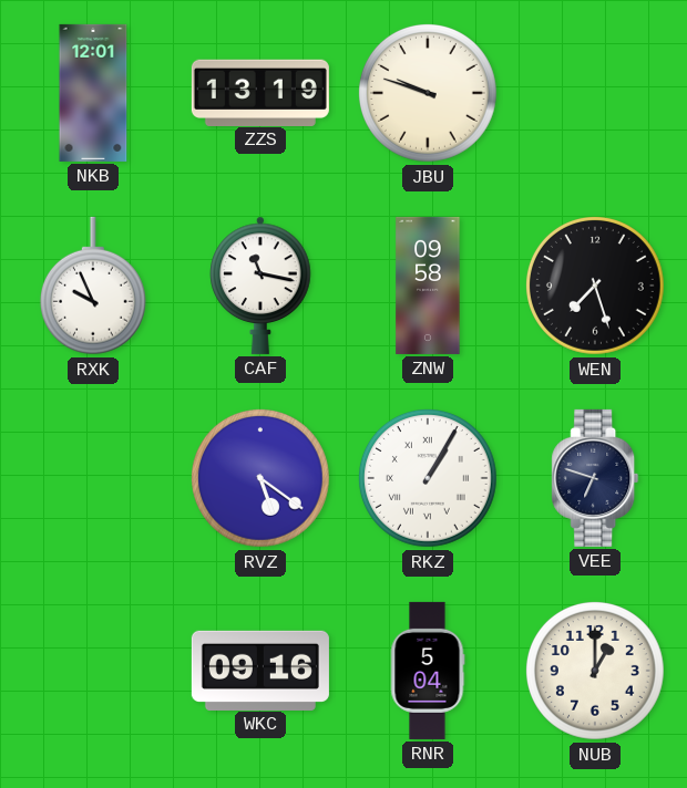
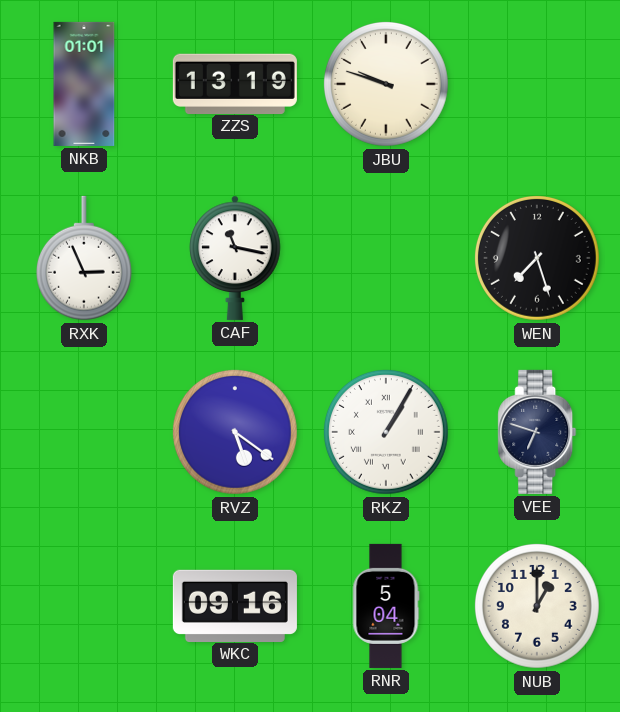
NKB: 12:01 -> 01:01
RXK: 9:56 -> 2:56
ZNW: 09:58 -> none
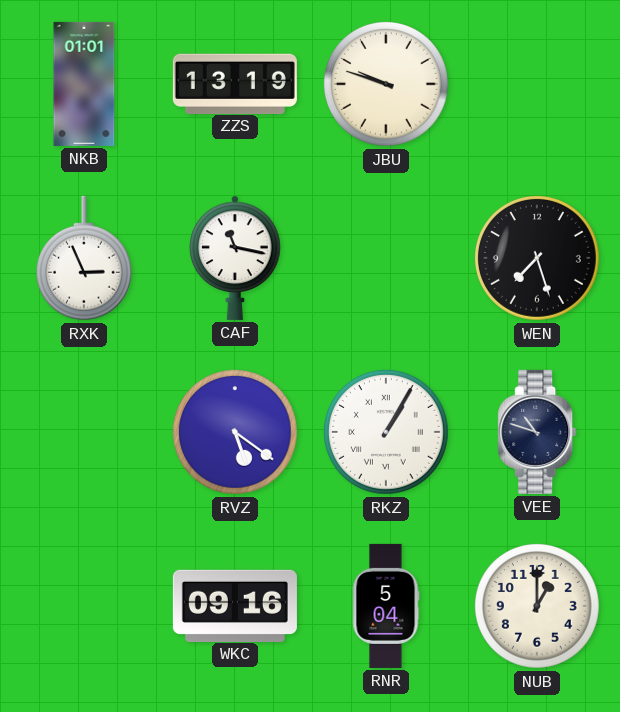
VEE: 6:48 -> 10:48
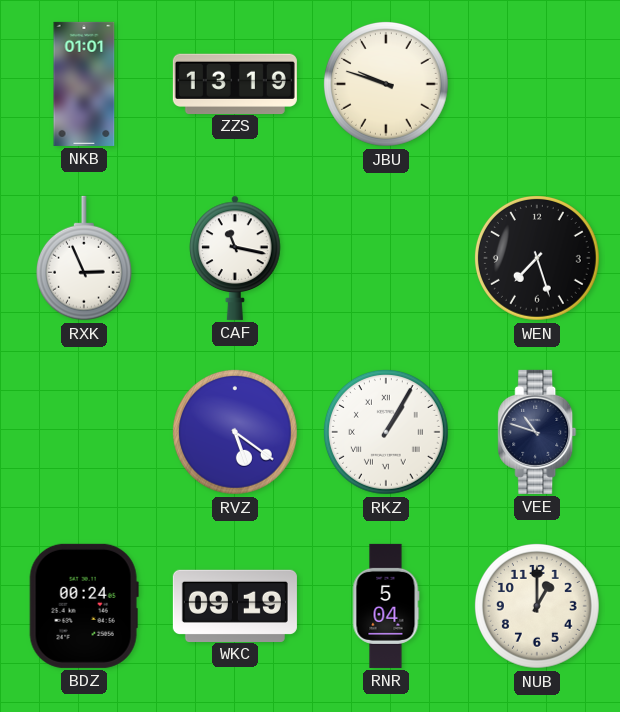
BDZ: none -> 00:24
WKC: 09:16 -> 09:19
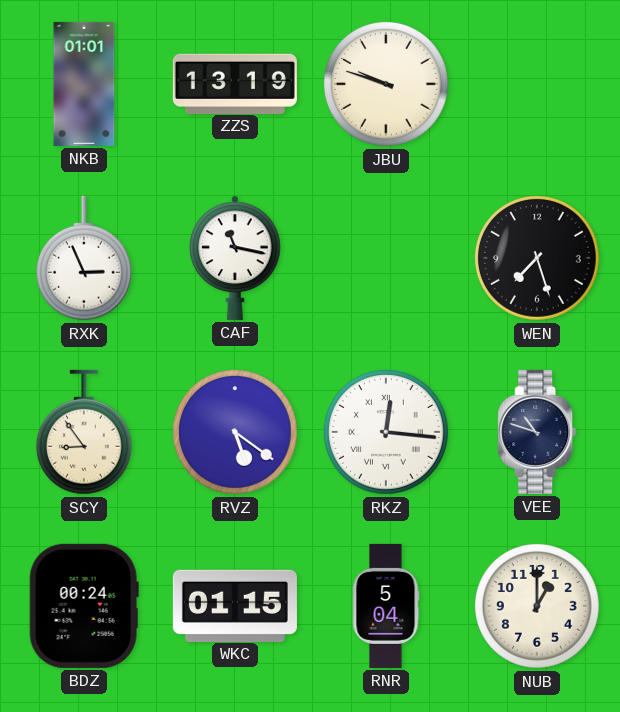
SCY: none -> 8:54
RKZ: 1:05 -> 12:16
WKC: 09:19 -> 01:15
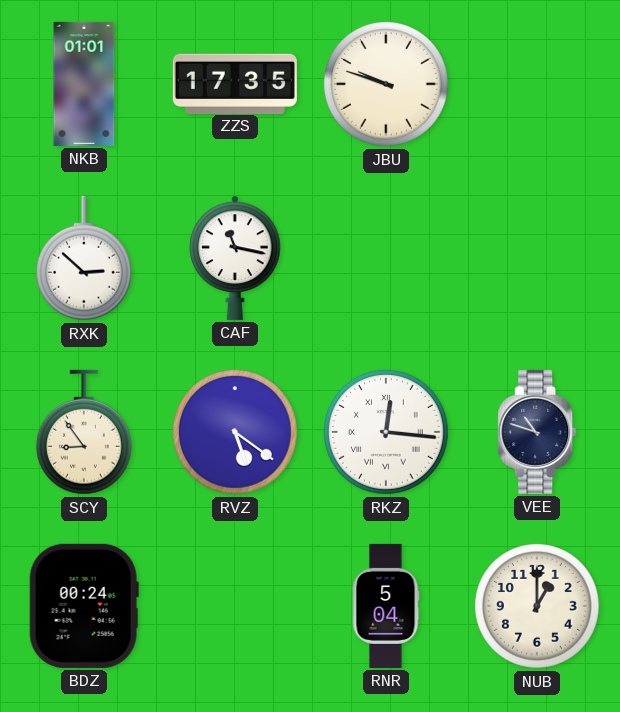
ZZS: 13:19 -> 17:35
RXK: 2:56 -> 2:52
WEN: 7:27 -> none
WKC: 01:15 -> none
